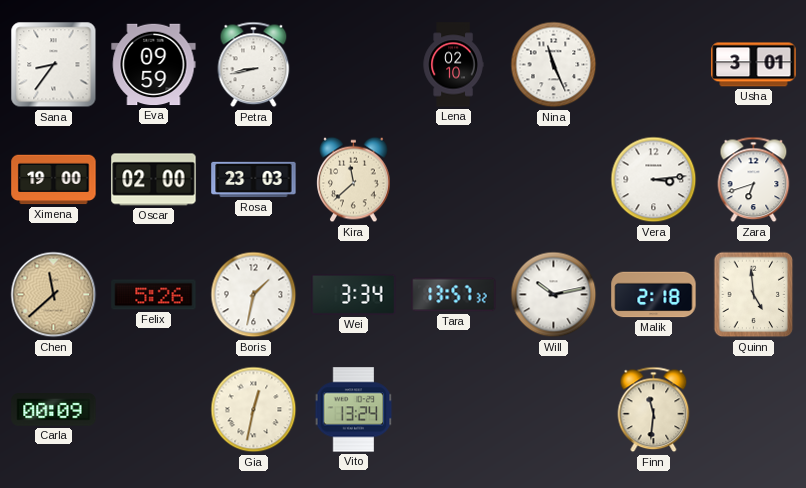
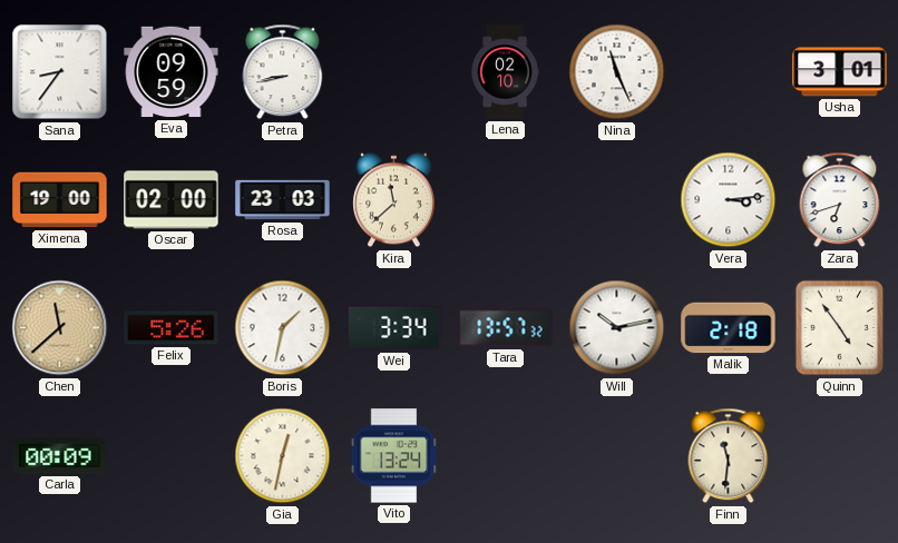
Quinn: 4:59 -> 4:54
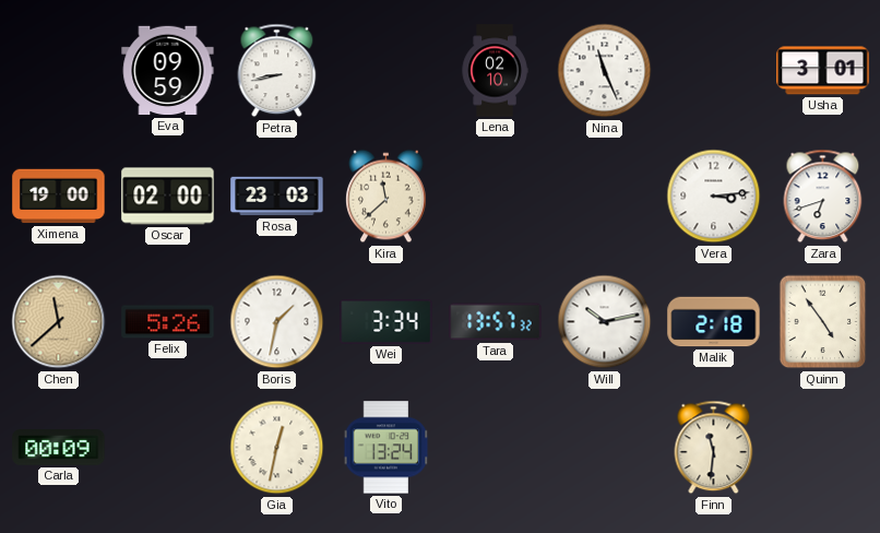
Sana: 8:36 -> none
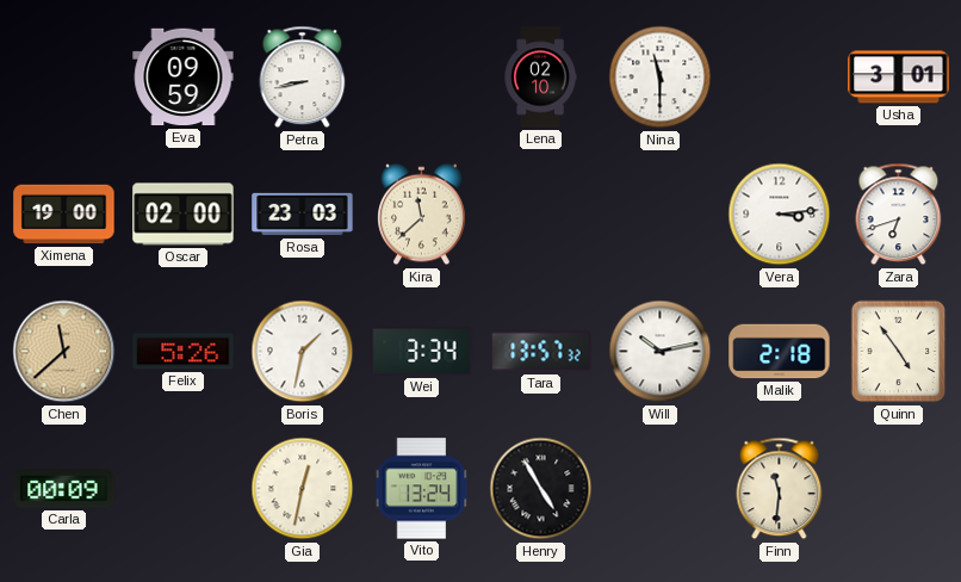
Nina: 11:26 -> 11:30
Henry: none -> 4:55
